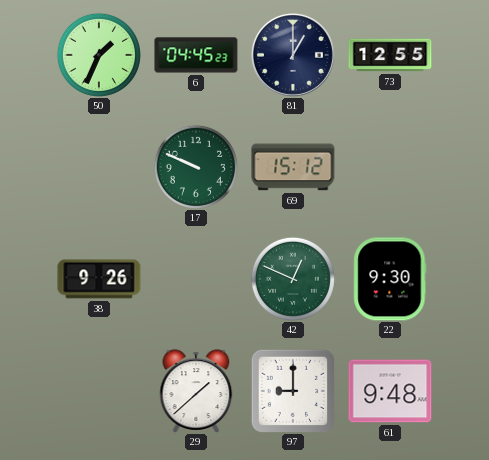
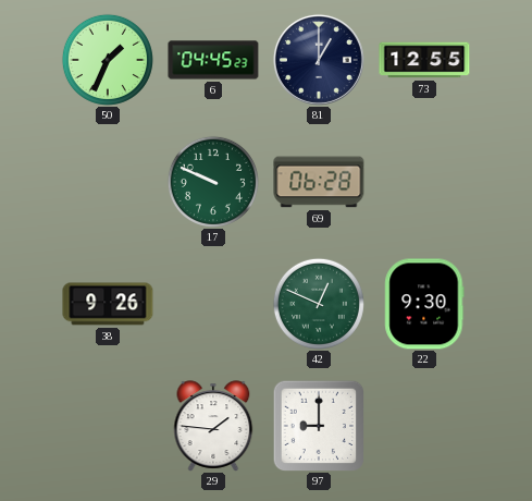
69: 15:12 -> 06:28
29: 1:38 -> 1:46
61: 9:48 -> none
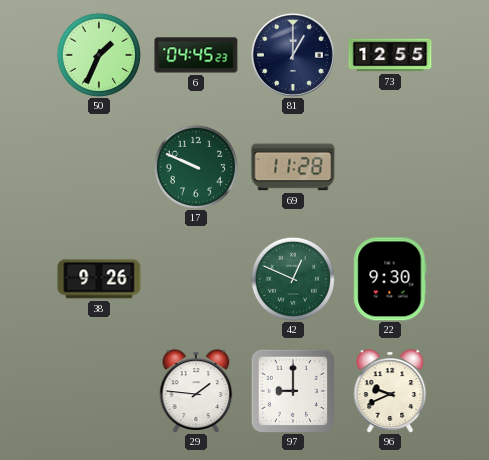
69: 06:28 -> 11:28
96: none -> 9:41
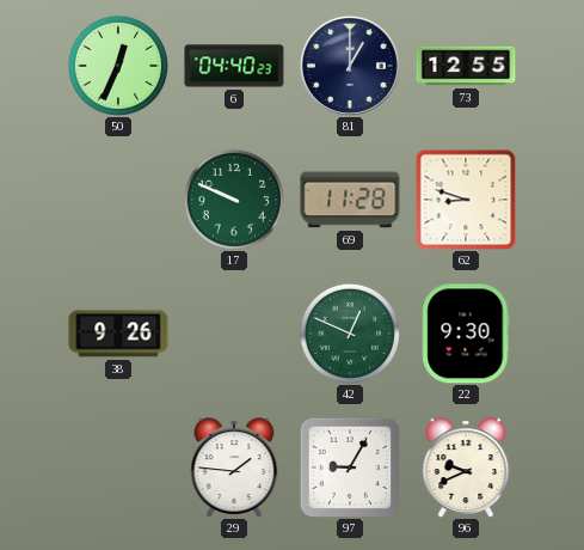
50: 1:34 -> 12:34
6: 04:45 -> 04:40
62: none -> 8:48
97: 9:00 -> 9:05
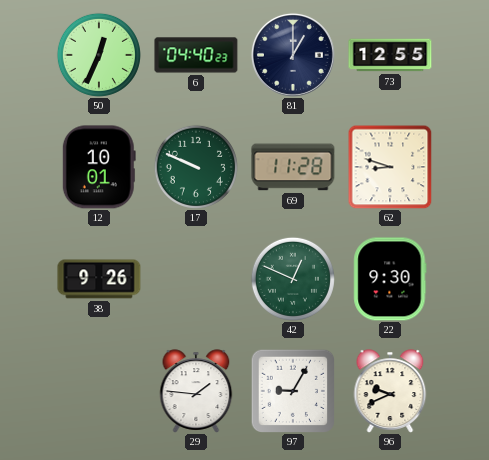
12: none -> 10:01
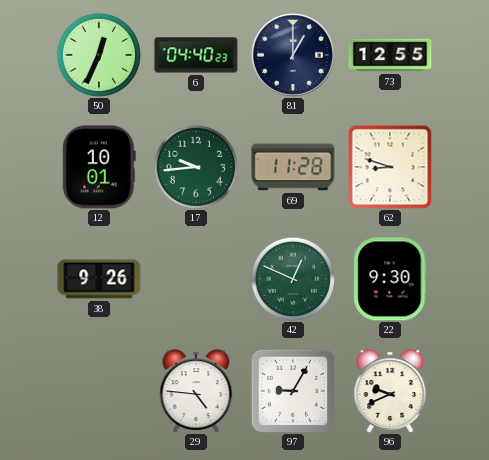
17: 9:49 -> 9:44
29: 1:46 -> 4:46
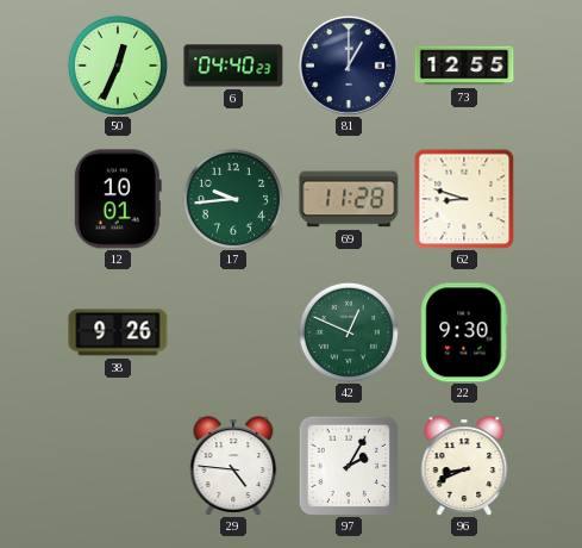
97: 9:05 -> 2:05
96: 9:41 -> 8:41
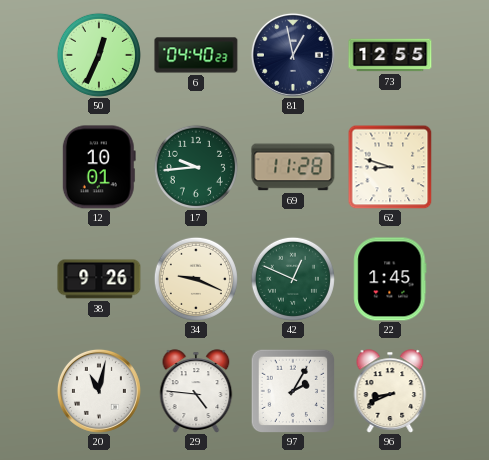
81: 1:00 -> 12:58
34: none -> 9:19
22: 9:30 -> 1:45
20: none -> 11:02
